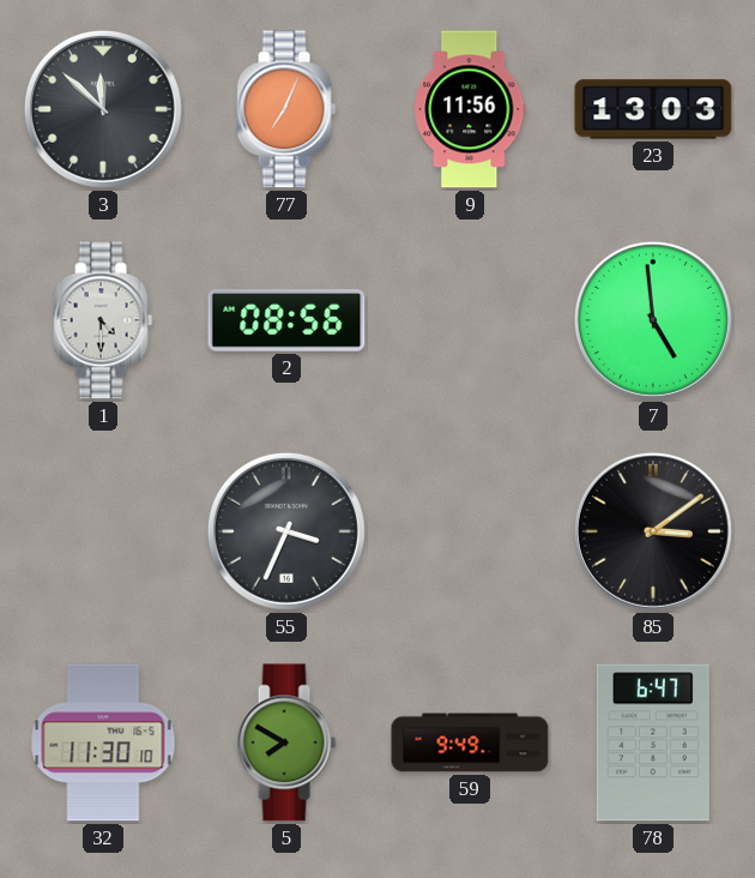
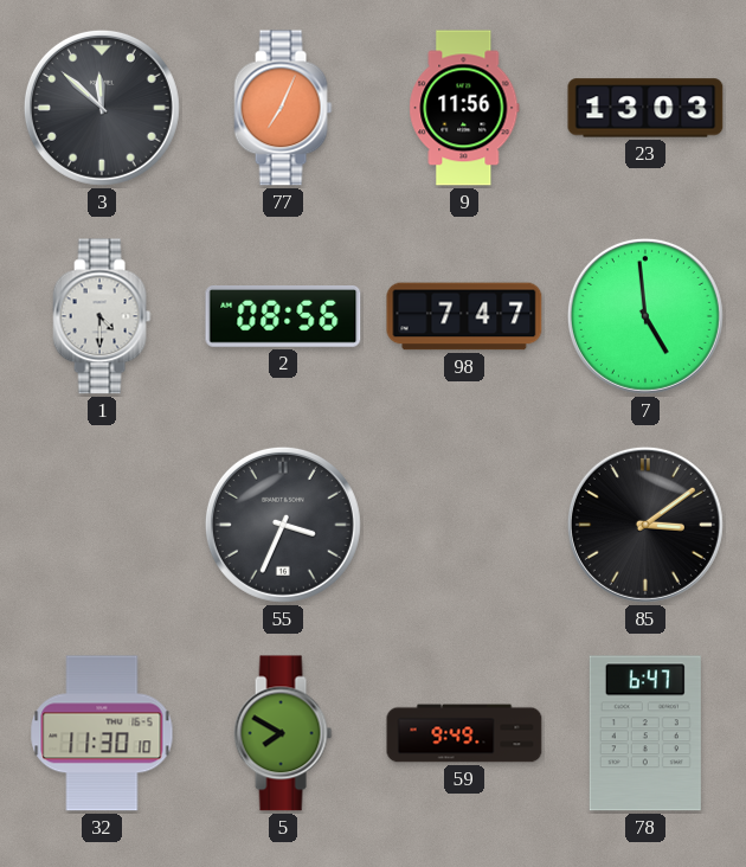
98: none -> 7:47
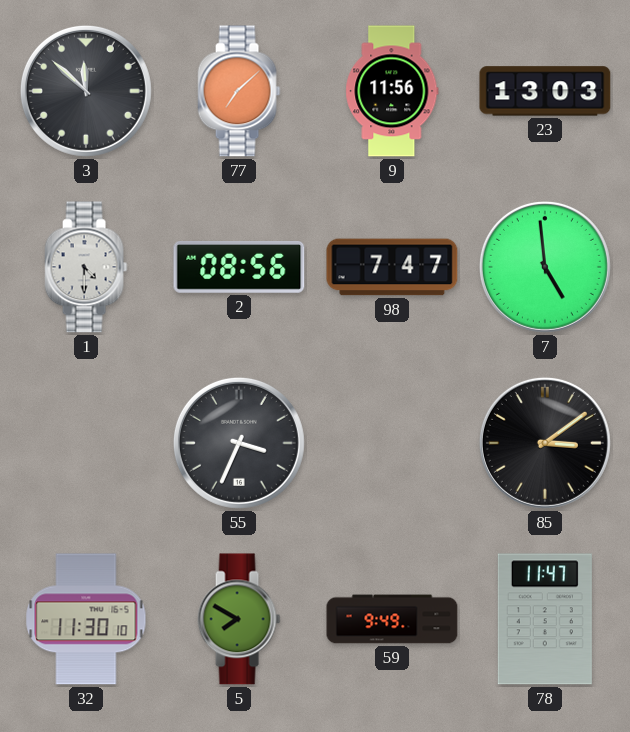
77: 7:04 -> 7:08
78: 6:47 -> 11:47
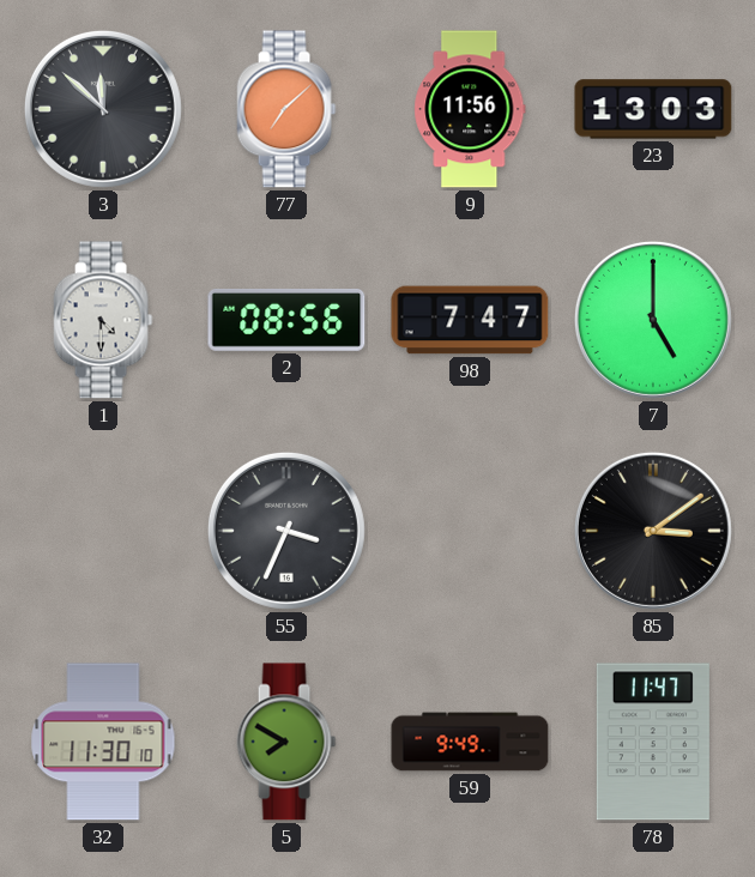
7: 4:59 -> 5:00
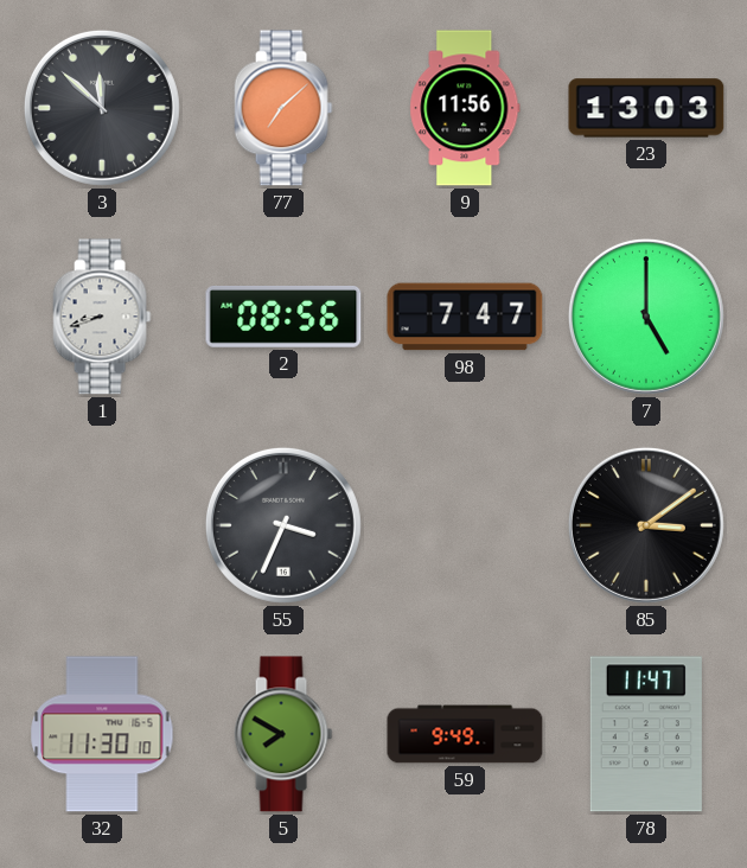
1: 4:30 -> 8:42
